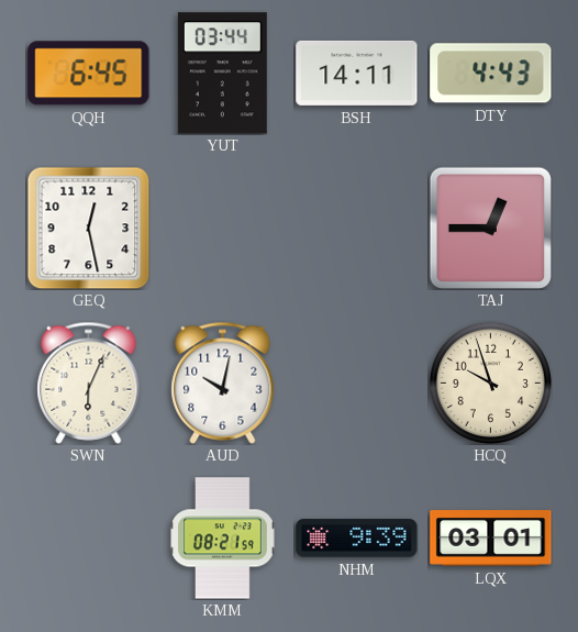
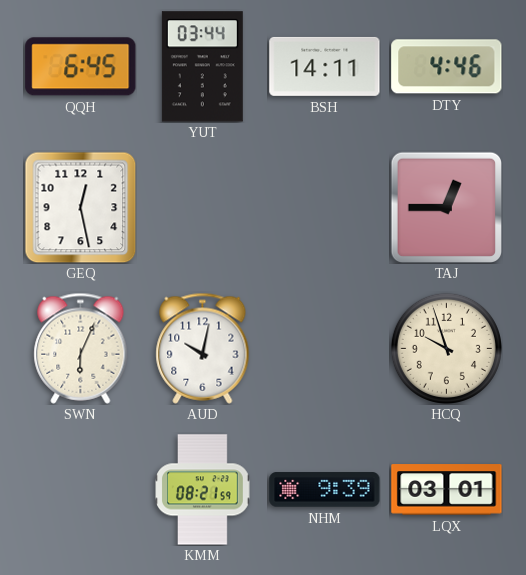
DTY: 4:43 -> 4:46
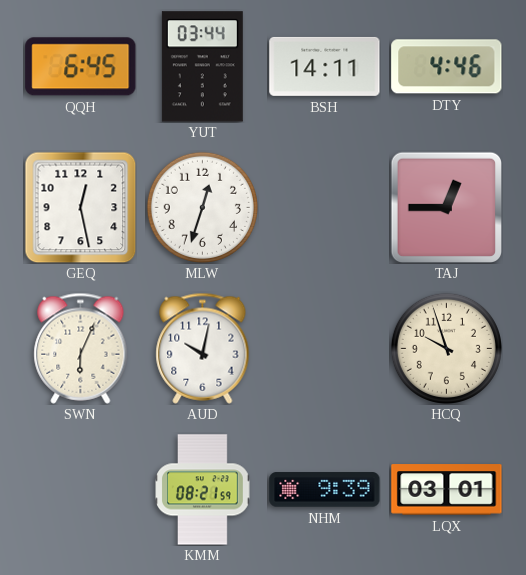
MLW: none -> 12:33
